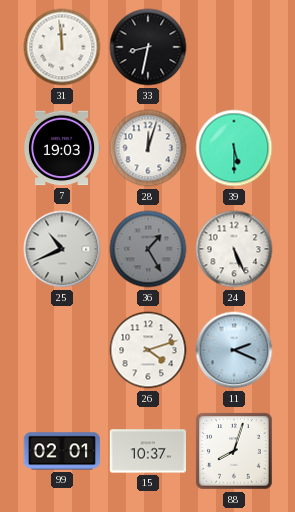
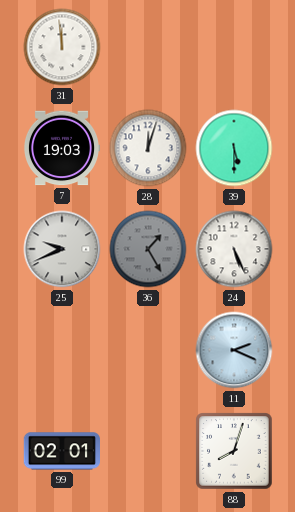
33: 8:32 -> none
25: 10:41 -> 9:41
26: 4:12 -> none
15: 10:37 -> none
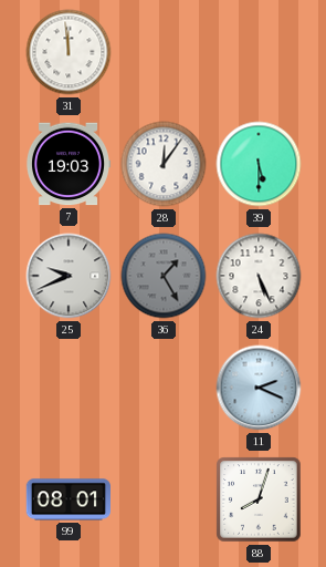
28: 12:03 -> 12:06
99: 02:01 -> 08:01
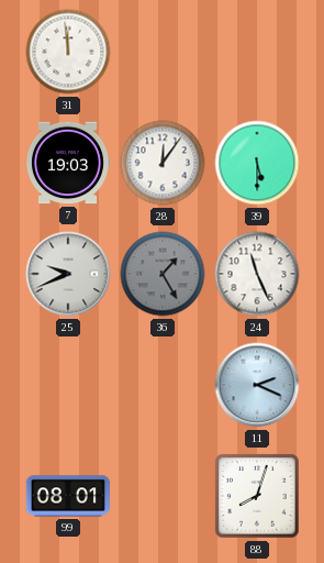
24: 5:26 -> 11:26
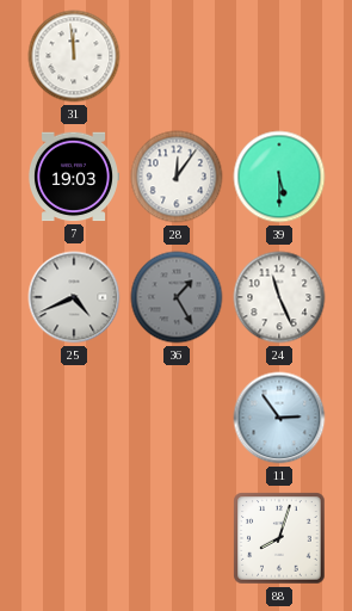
25: 9:41 -> 4:41
11: 2:19 -> 2:54
99: 08:01 -> none
